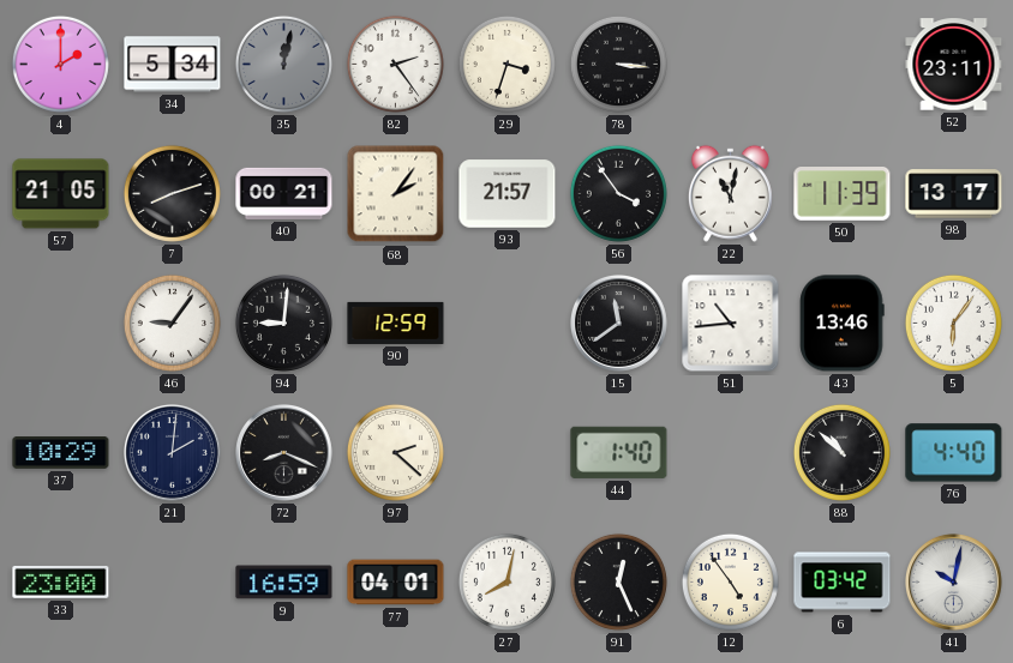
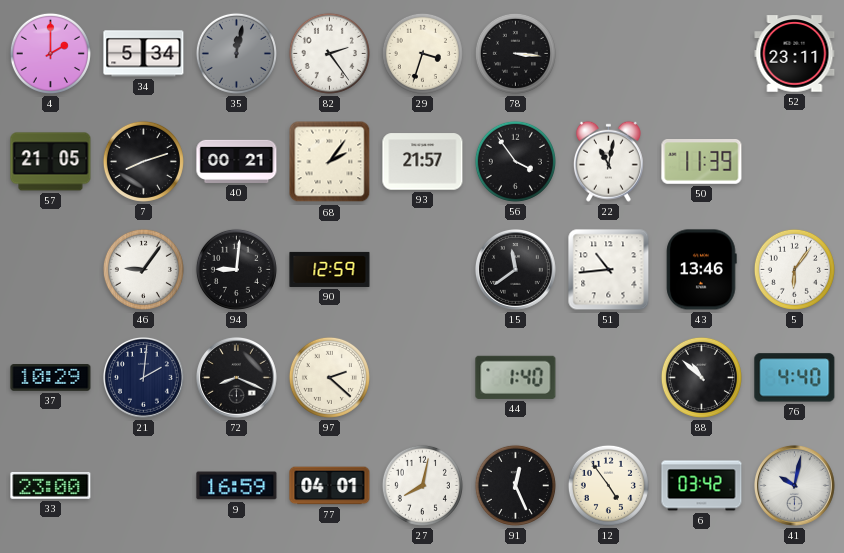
98: 13:17 -> none
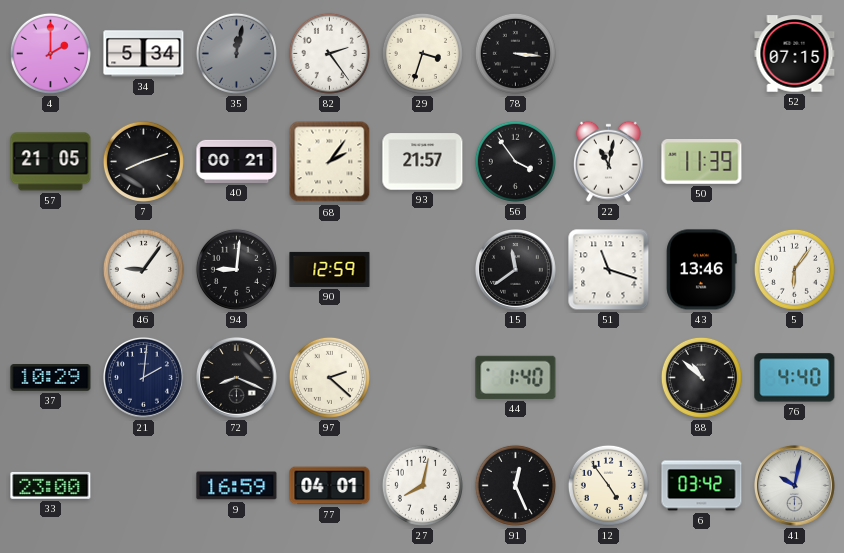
52: 23:11 -> 07:15
51: 10:44 -> 11:18
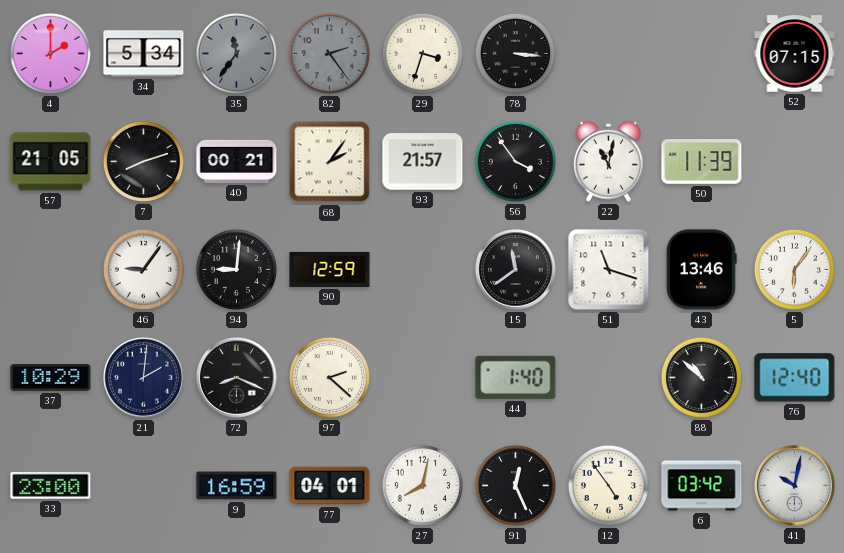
35: 12:02 -> 11:36
82 dial: white -> grey
76: 4:40 -> 12:40
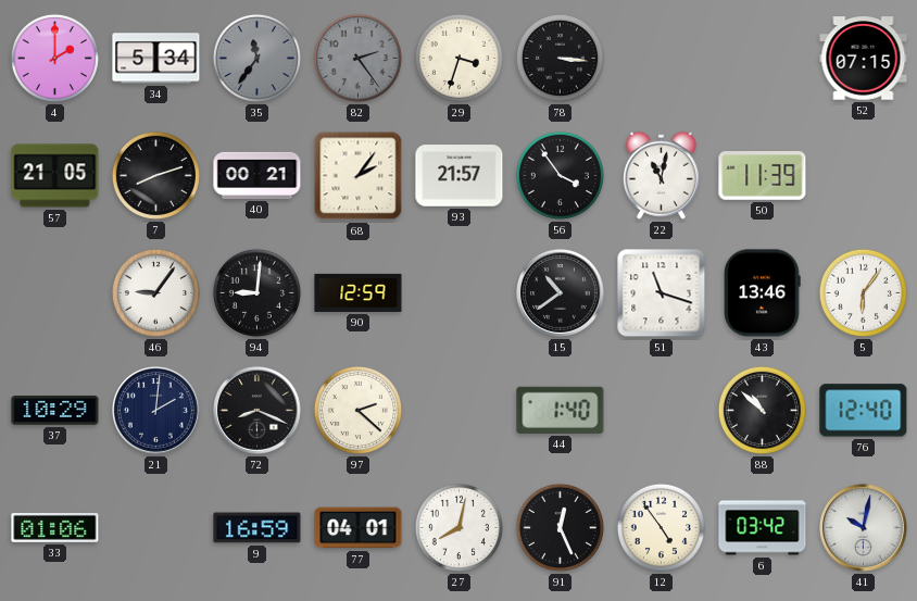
15: 11:39 -> 10:39
33: 23:00 -> 01:06
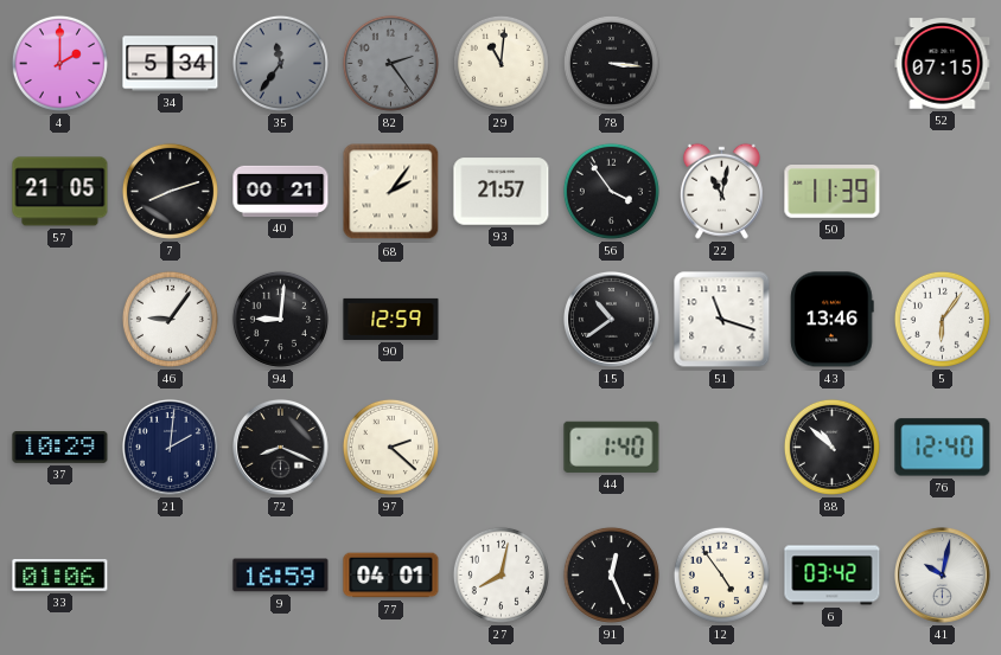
29: 3:33 -> 11:01
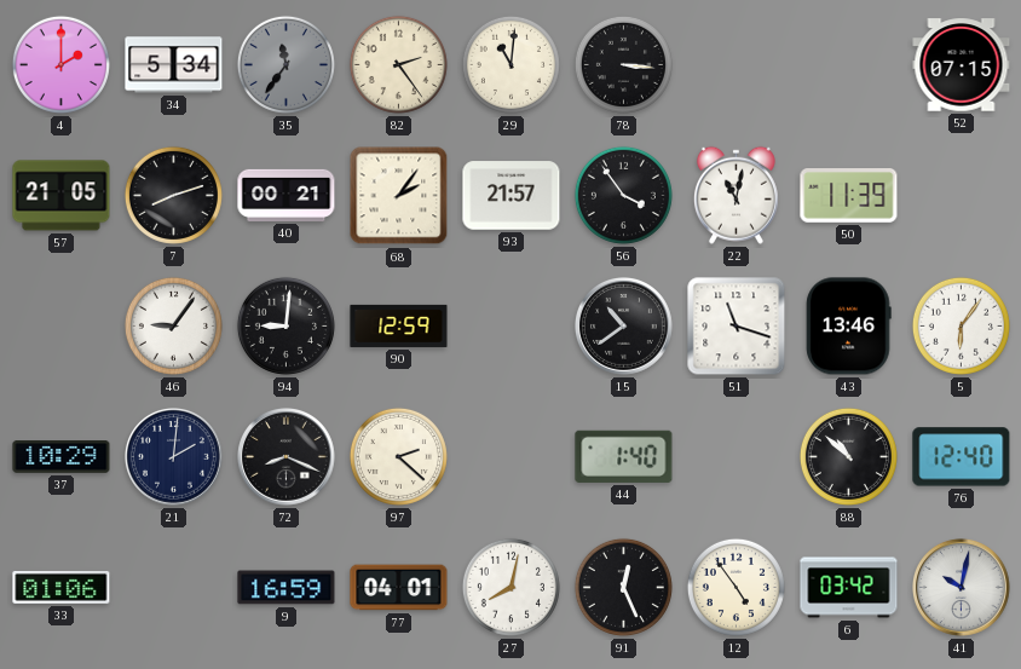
82 dial: grey -> cream
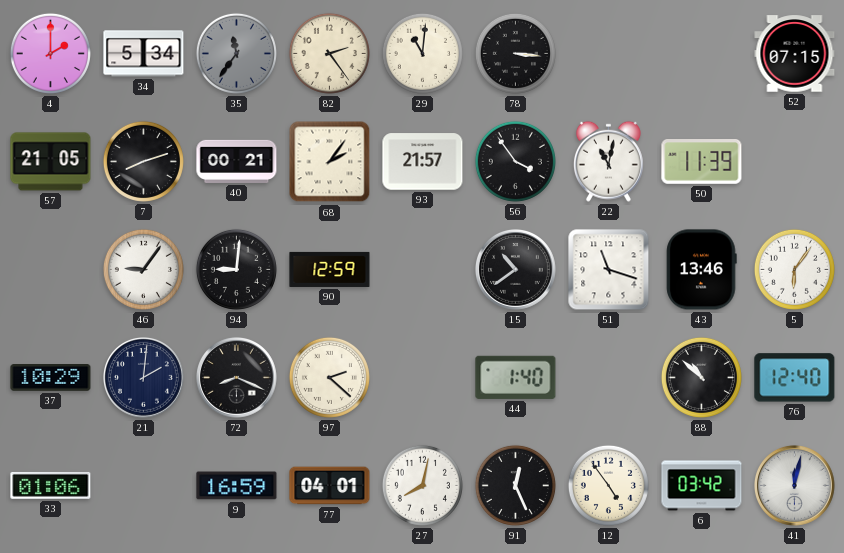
41: 10:02 -> 12:02
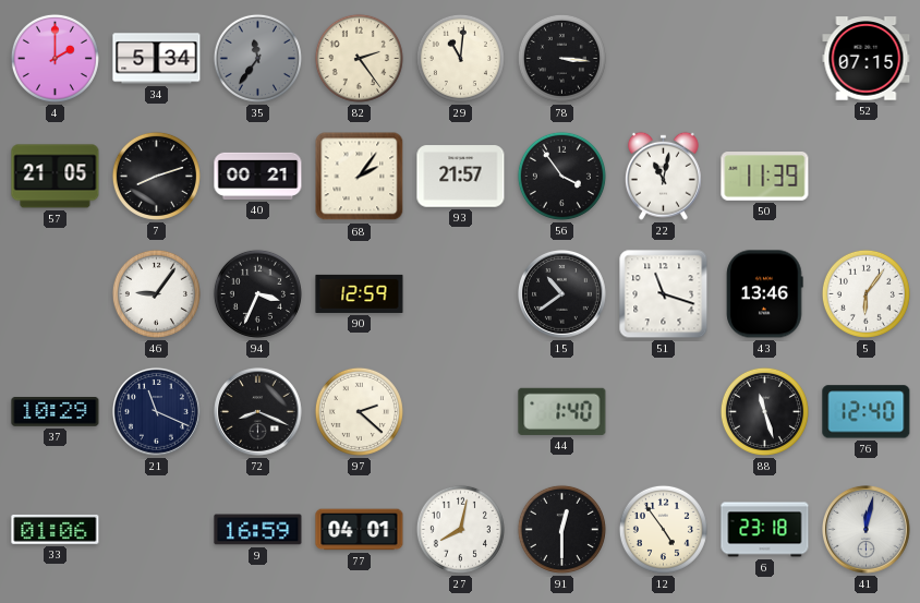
94: 9:01 -> 3:34
21: 2:01 -> 11:19
88: 10:52 -> 11:27
91: 12:26 -> 12:30
6: 03:42 -> 23:18
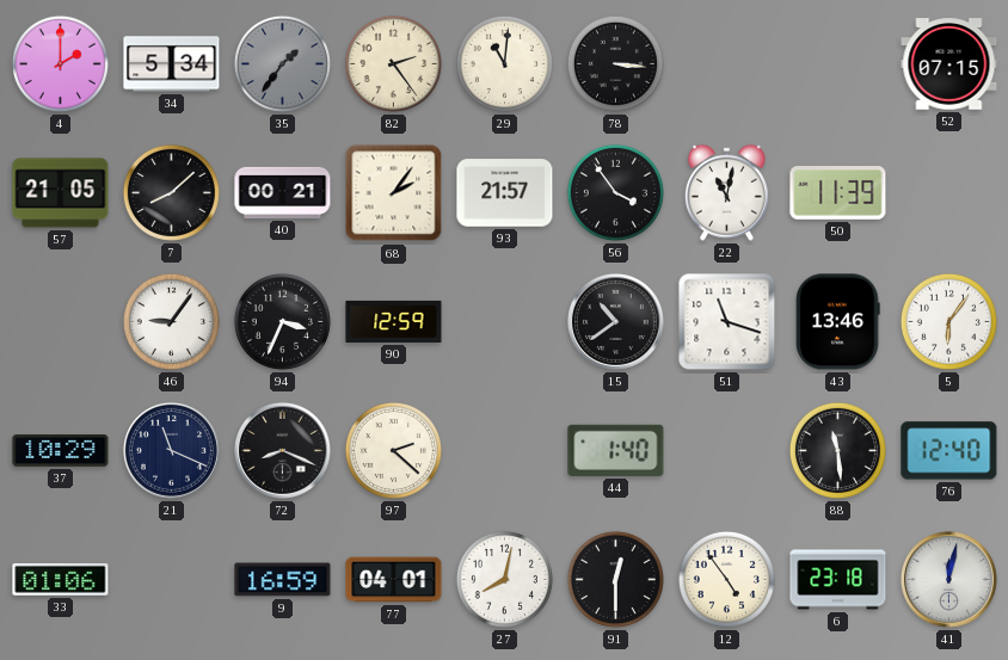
35: 11:36 -> 1:36
7: 8:12 -> 8:08
88: 11:27 -> 11:29
